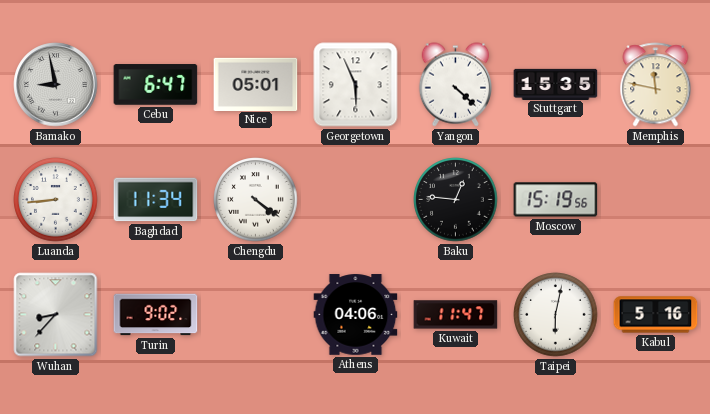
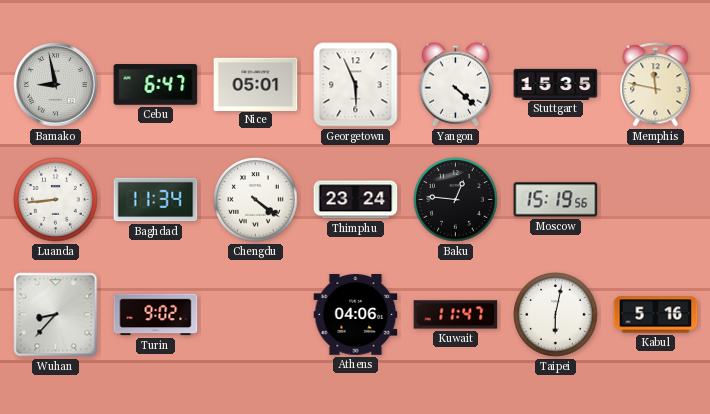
Thimphu: none -> 23:24
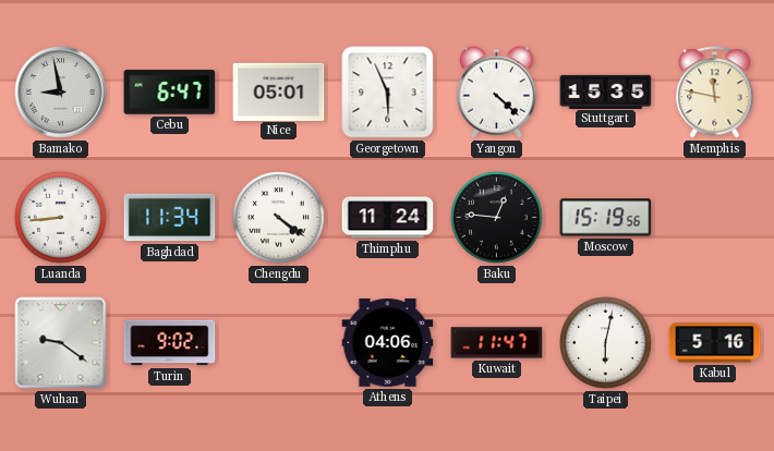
Thimphu: 23:24 -> 11:24
Wuhan: 8:37 -> 9:21
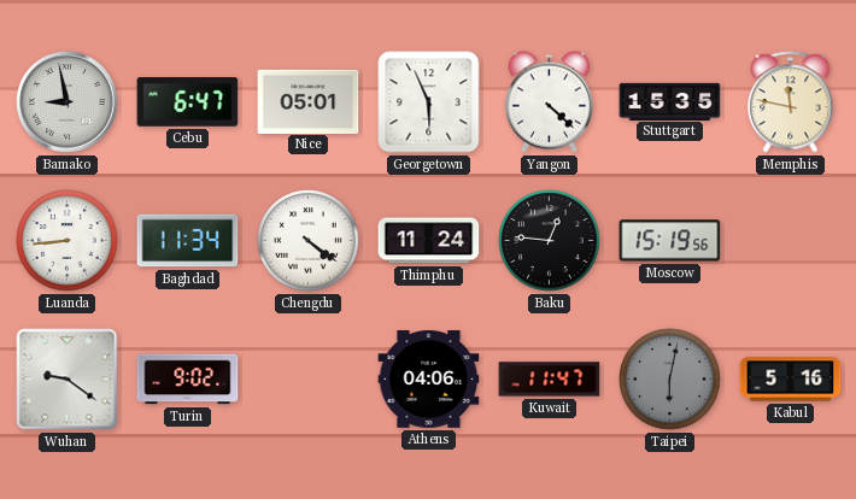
Taipei dial: white -> grey
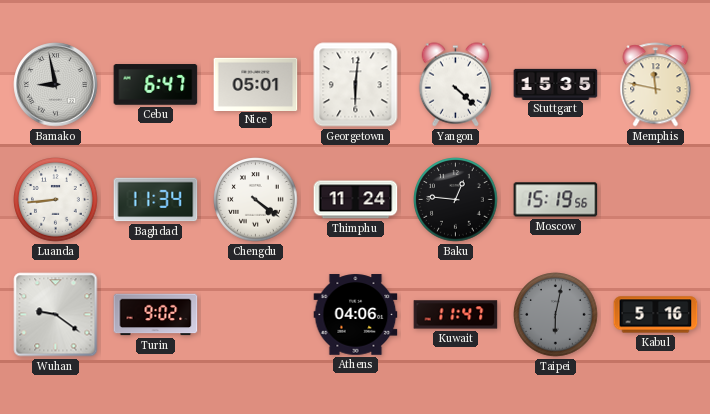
Georgetown: 5:56 -> 6:01
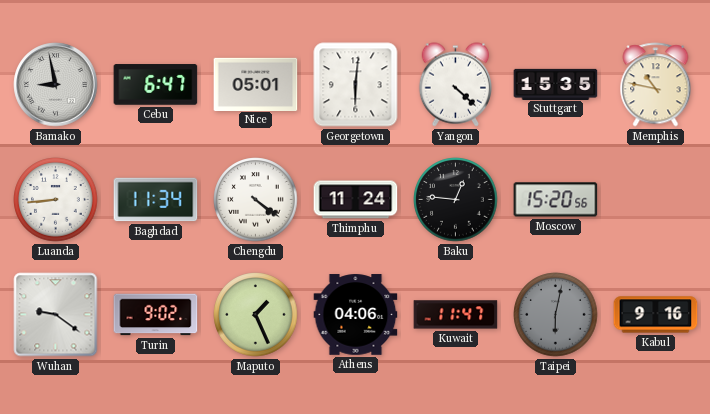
Memphis: 11:47 -> 10:47
Moscow: 15:19 -> 15:20
Maputo: none -> 1:26
Kabul: 5:16 -> 9:16
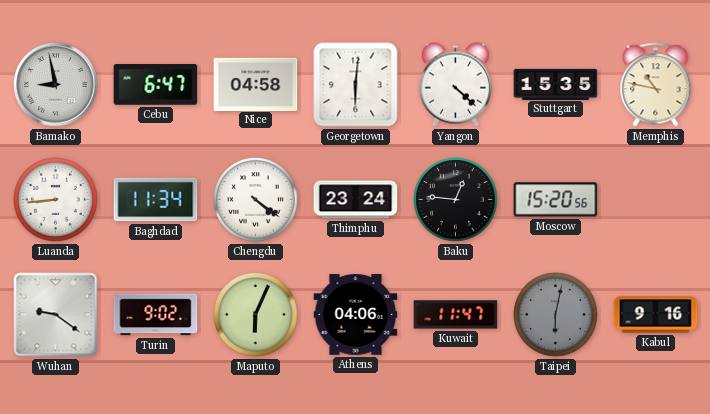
Nice: 05:01 -> 04:58
Thimphu: 11:24 -> 23:24
Maputo: 1:26 -> 6:04
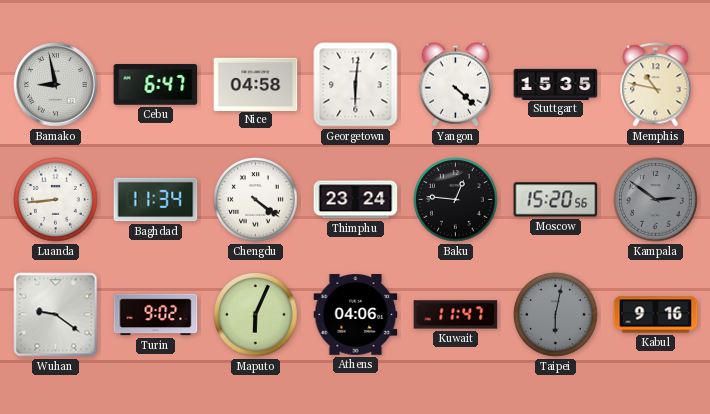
Kampala: none -> 2:51
